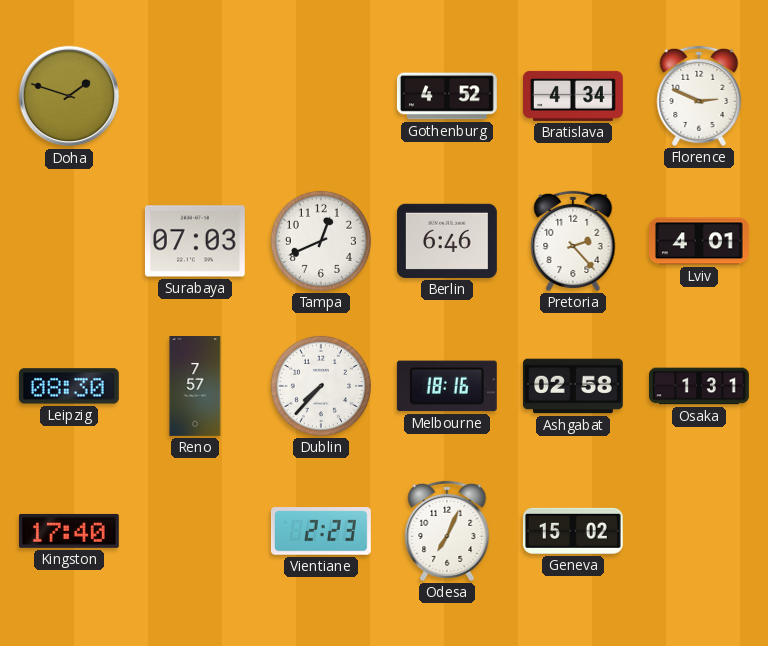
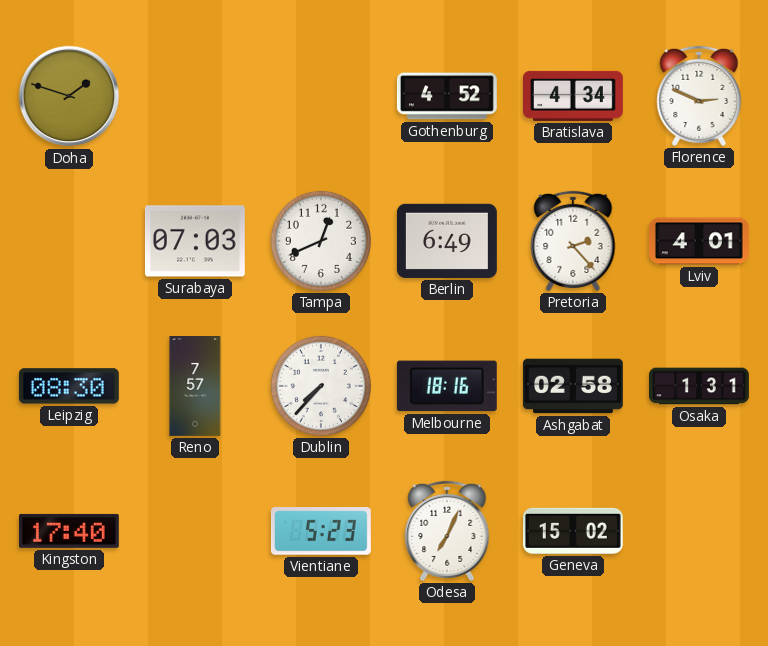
Berlin: 6:46 -> 6:49
Vientiane: 2:23 -> 5:23
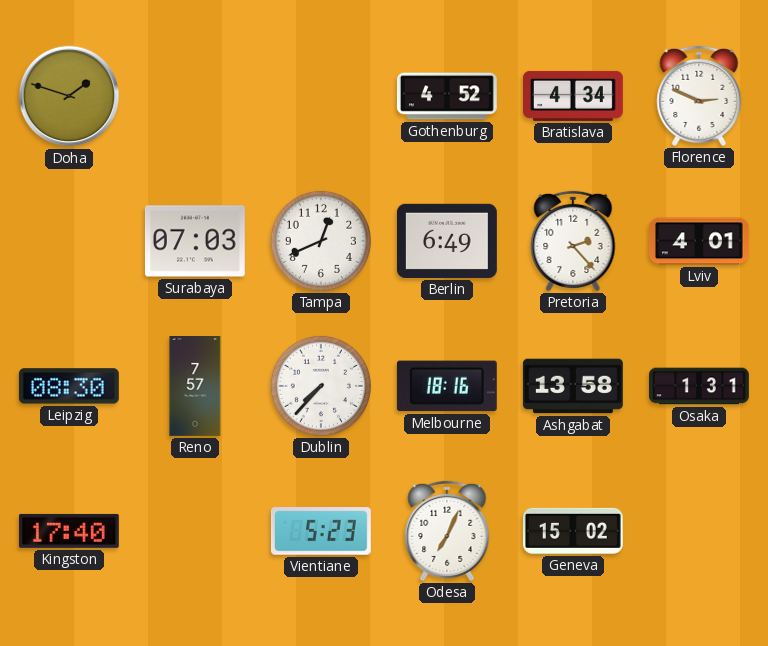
Ashgabat: 02:58 -> 13:58
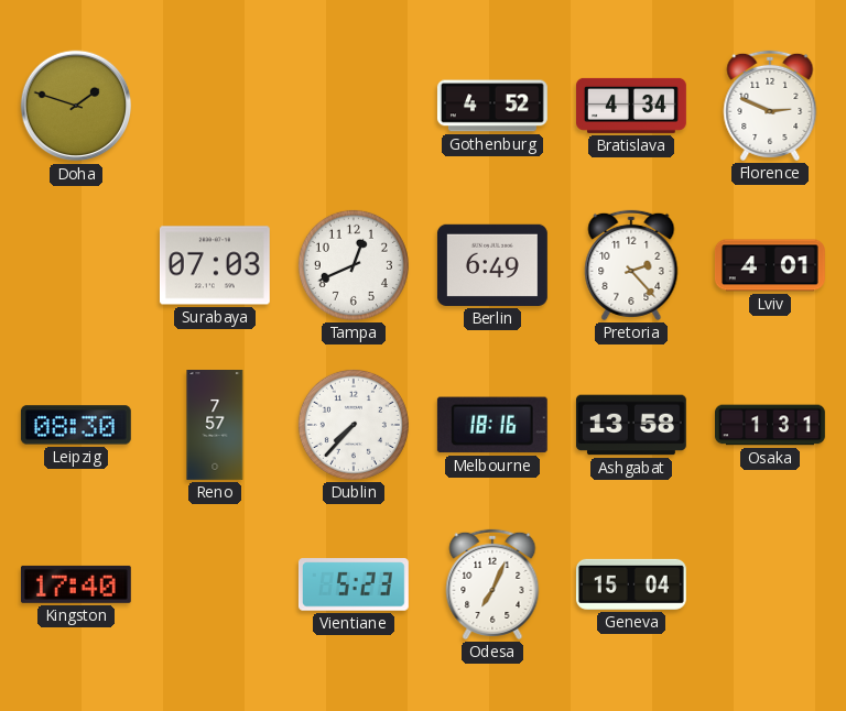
Geneva: 15:02 -> 15:04
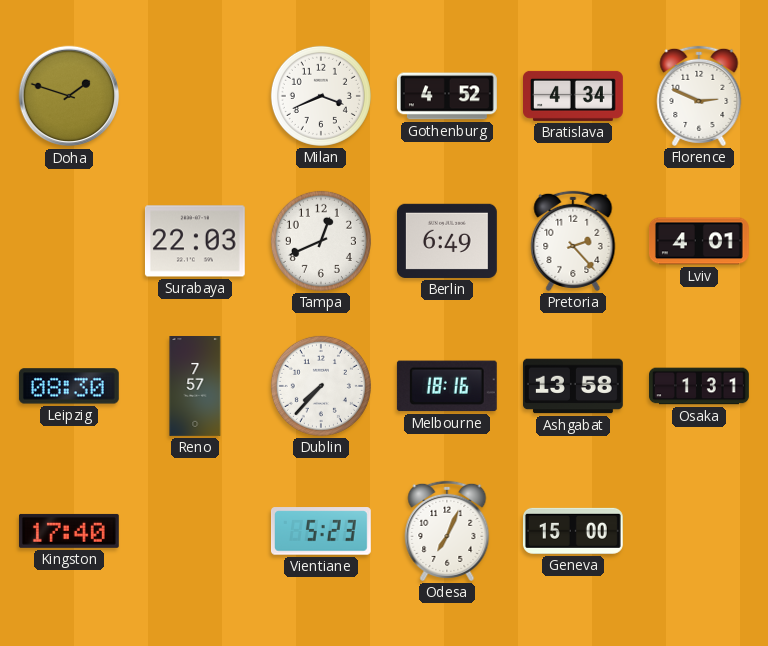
Milan: none -> 3:41
Surabaya: 07:03 -> 22:03
Geneva: 15:04 -> 15:00
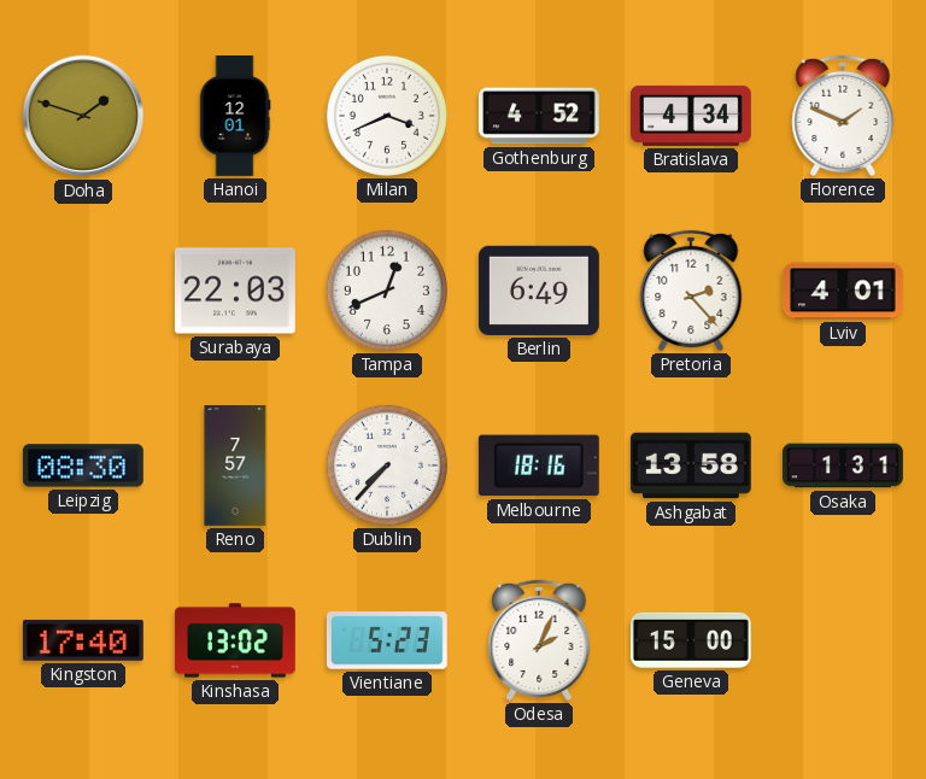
Hanoi: none -> 12:01
Florence: 2:49 -> 1:49
Kinshasa: none -> 13:02
Odesa: 7:04 -> 2:04
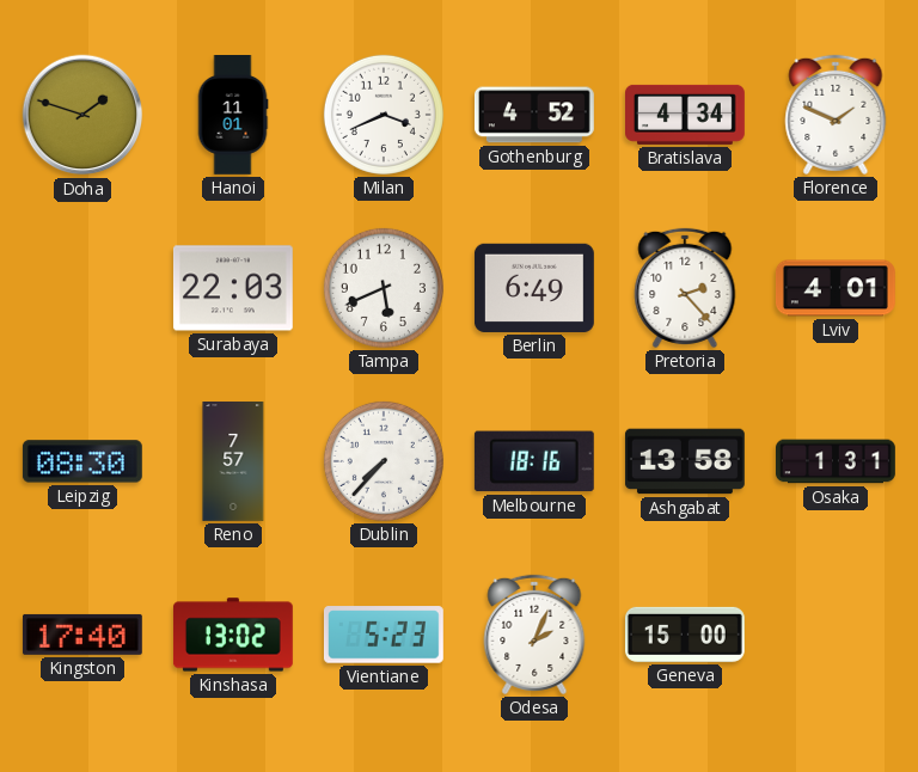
Hanoi: 12:01 -> 11:01
Tampa: 12:41 -> 5:41
